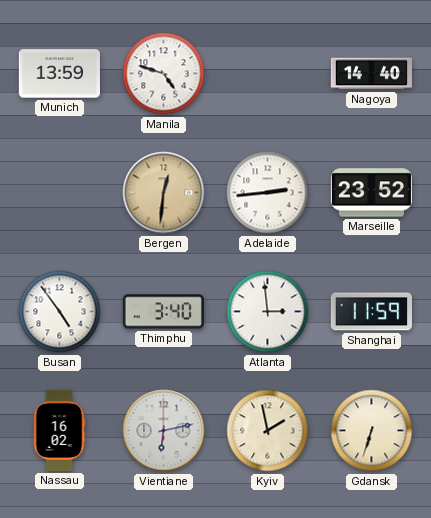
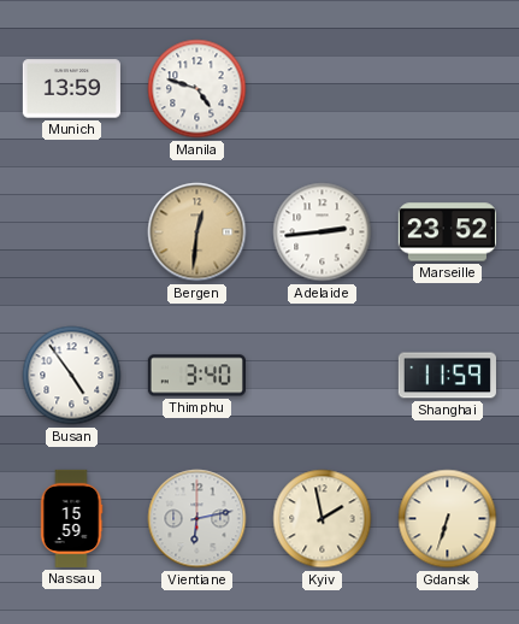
Nagoya: 14:40 -> none
Atlanta: 2:59 -> none
Nassau: 16:02 -> 15:59
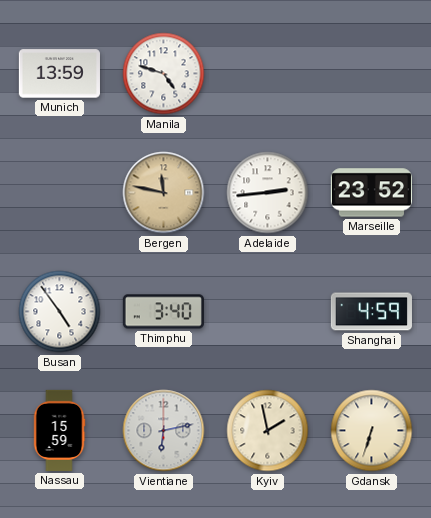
Bergen: 12:31 -> 11:47
Shanghai: 11:59 -> 4:59
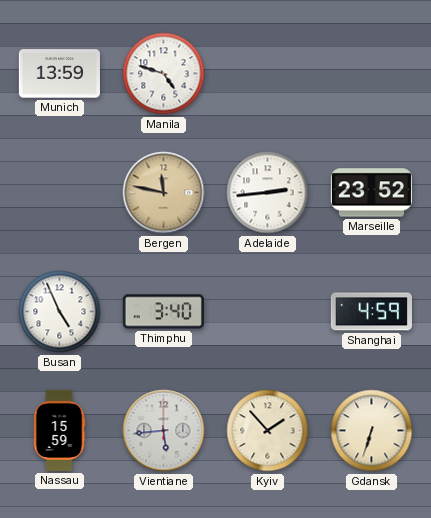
Busan: 4:54 -> 4:56
Vientiane: 6:13 -> 5:44
Kyiv: 1:58 -> 1:53
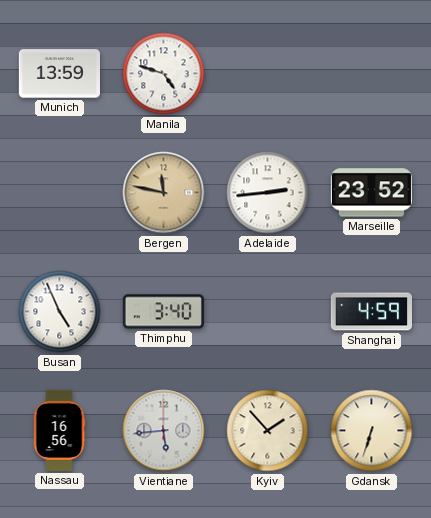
Nassau: 15:59 -> 16:56
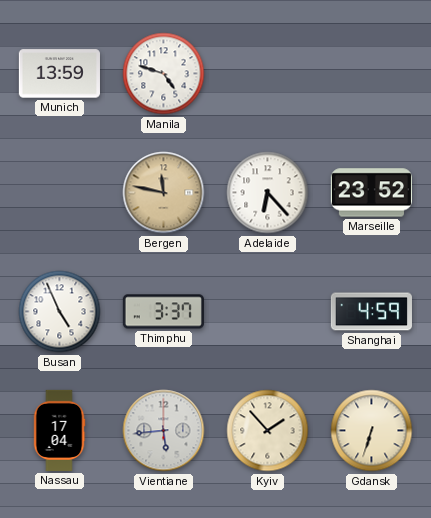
Adelaide: 2:44 -> 6:23
Thimphu: 3:40 -> 3:37
Nassau: 16:56 -> 17:04
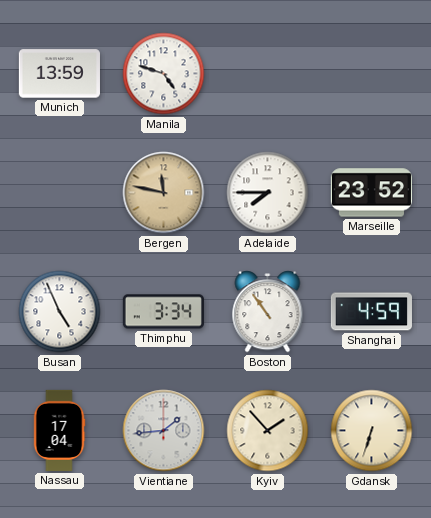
Adelaide: 6:23 -> 7:45
Thimphu: 3:37 -> 3:34
Boston: none -> 10:54
Vientiane: 5:44 -> 1:44
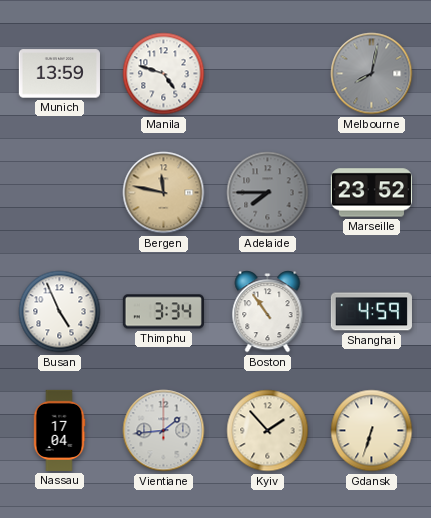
Melbourne: none -> 8:02
Adelaide dial: white -> grey
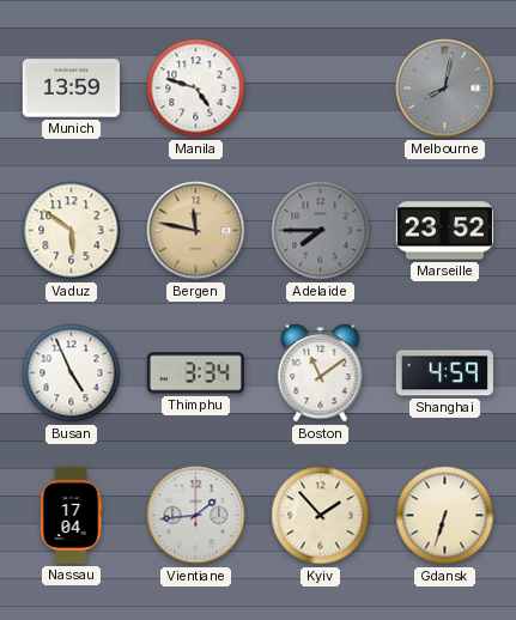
Vaduz: none -> 5:51
Boston: 10:54 -> 11:09
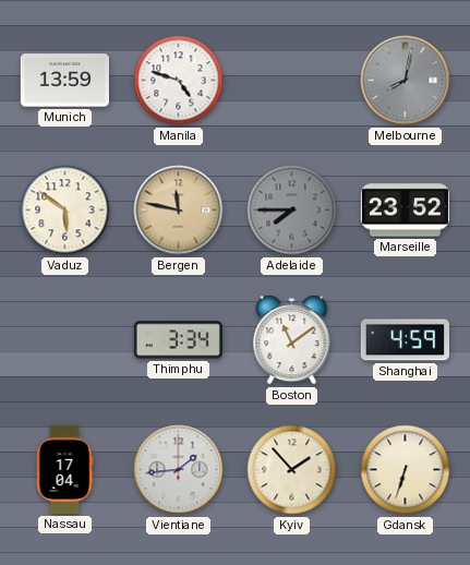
Busan: 4:56 -> none
